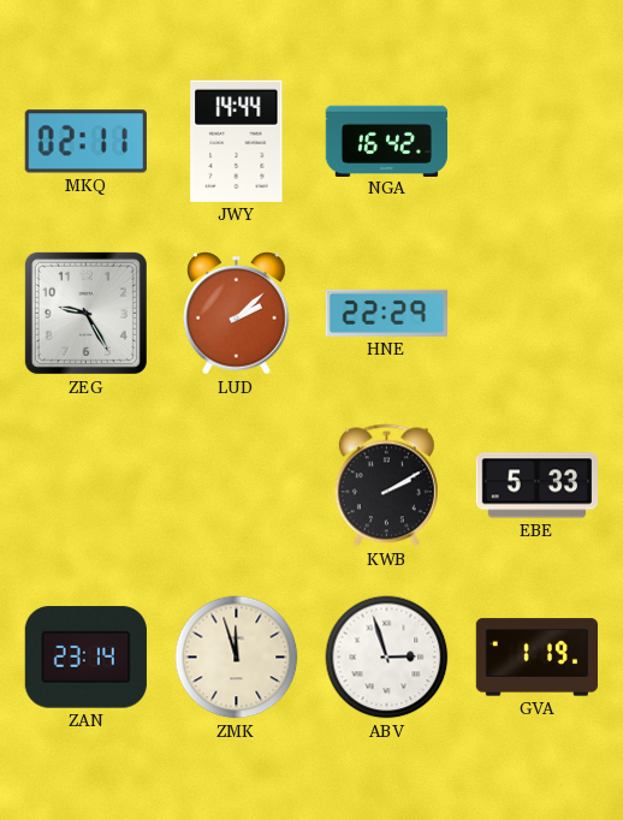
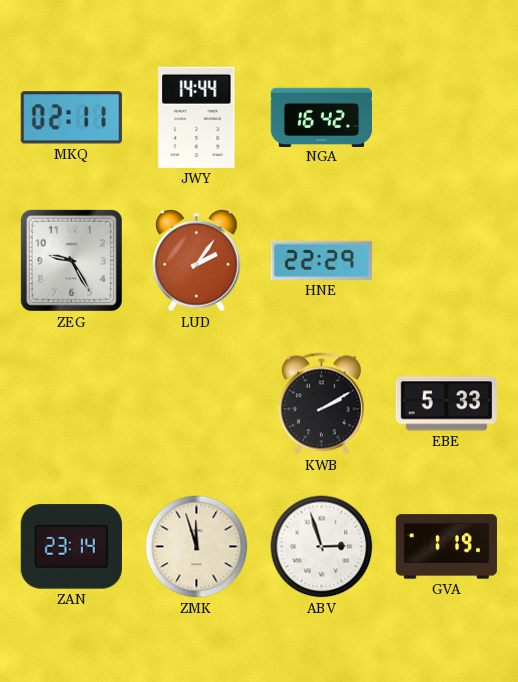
LUD: 2:08 -> 2:06
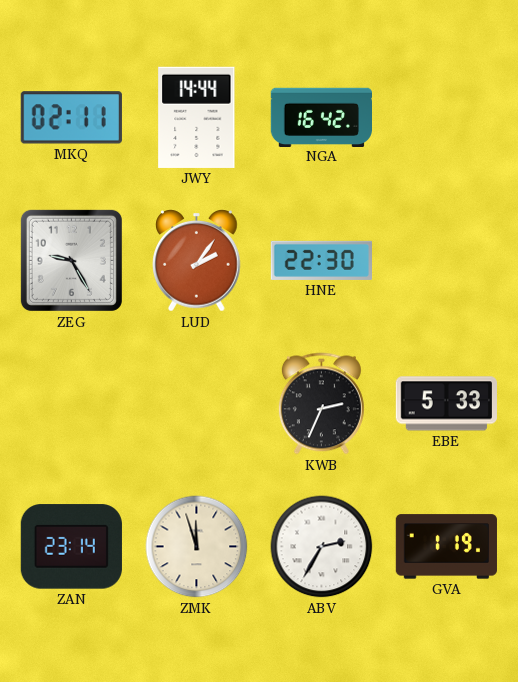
HNE: 22:29 -> 22:30
KWB: 2:10 -> 2:34
ABV: 2:57 -> 2:35
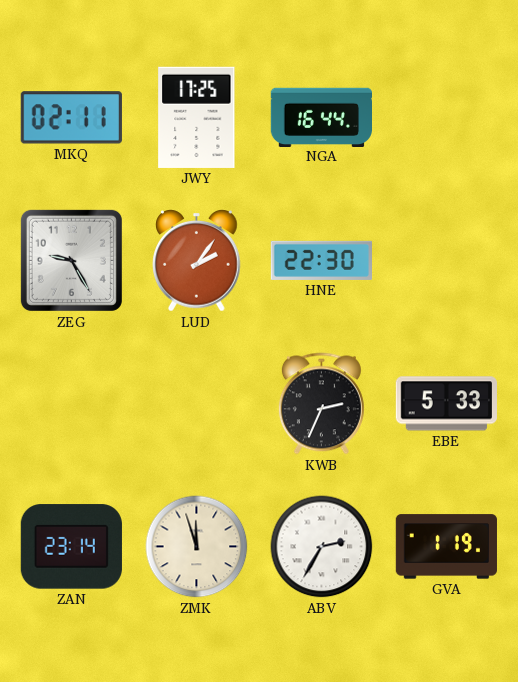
JWY: 14:44 -> 17:25
NGA: 16:42 -> 16:44
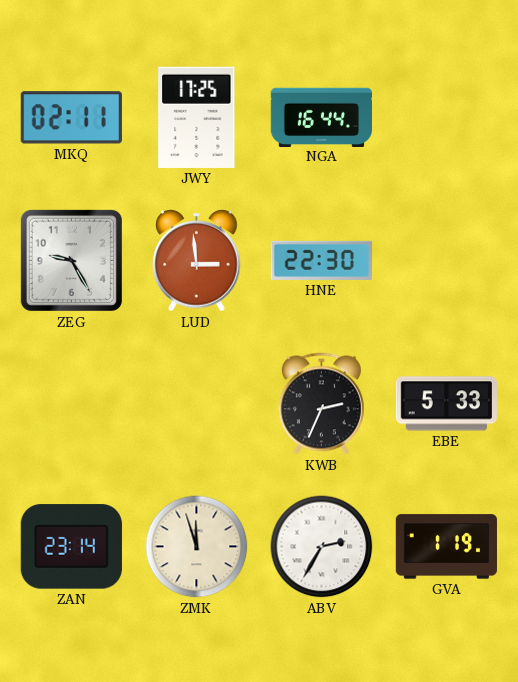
LUD: 2:06 -> 2:59
